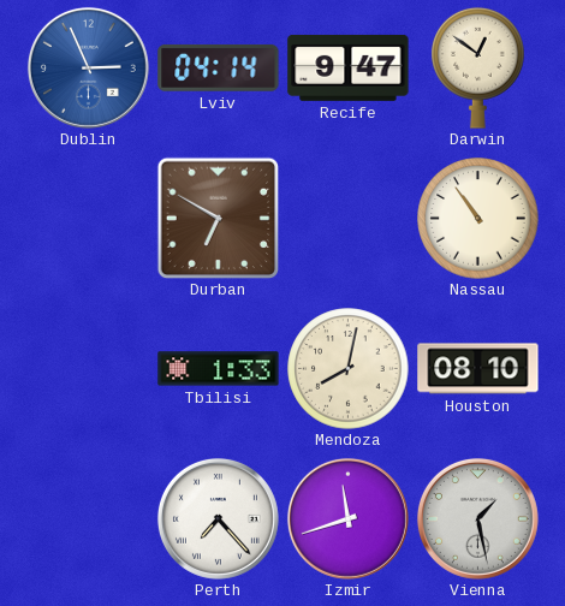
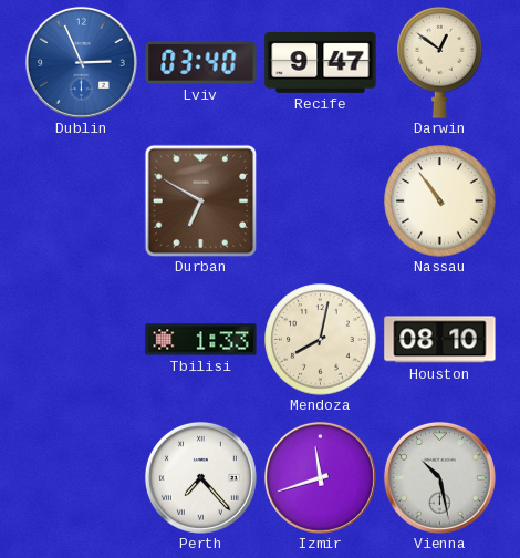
Lviv: 04:14 -> 03:40
Vienna: 1:28 -> 10:28
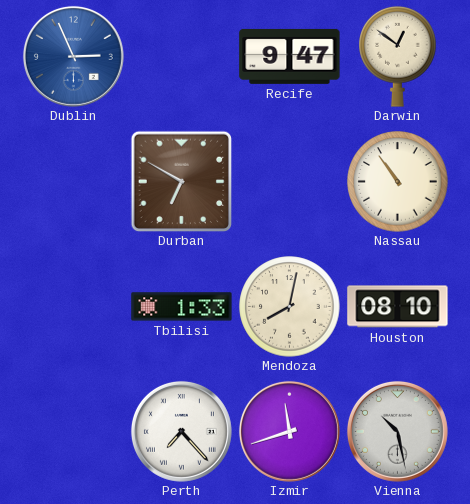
Lviv: 03:40 -> none
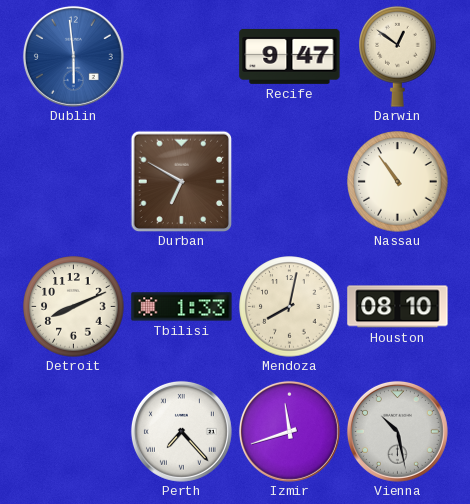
Dublin: 2:56 -> 5:59
Detroit: none -> 8:11
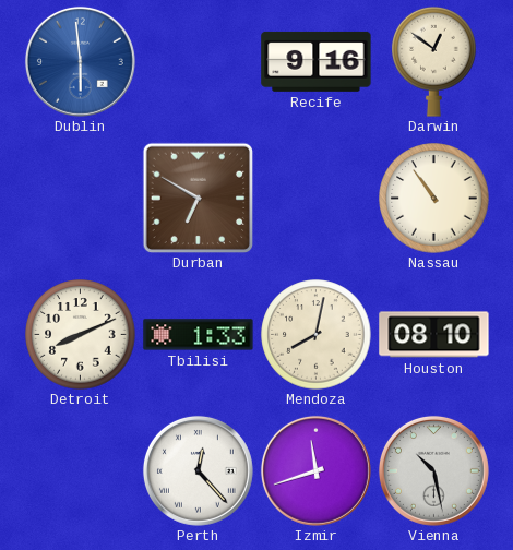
Recife: 9:47 -> 9:16
Perth: 7:23 -> 12:23
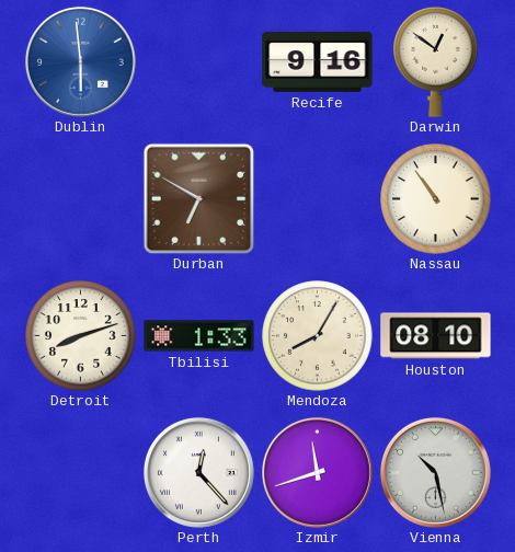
Detroit: 8:11 -> 8:12
Mendoza: 8:02 -> 8:05
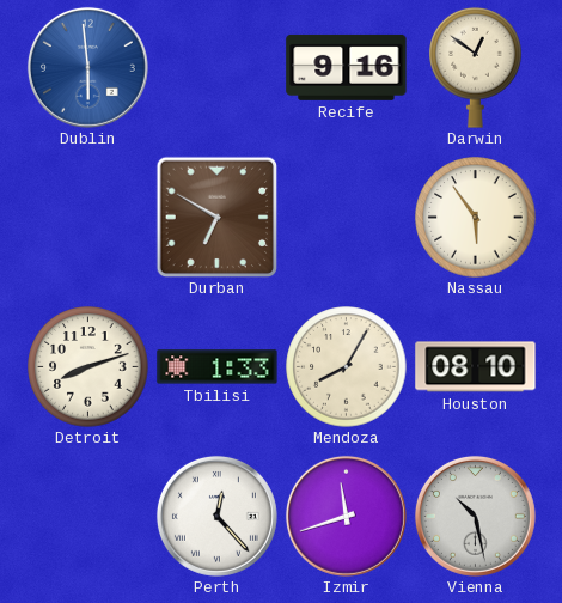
Nassau: 10:54 -> 5:54
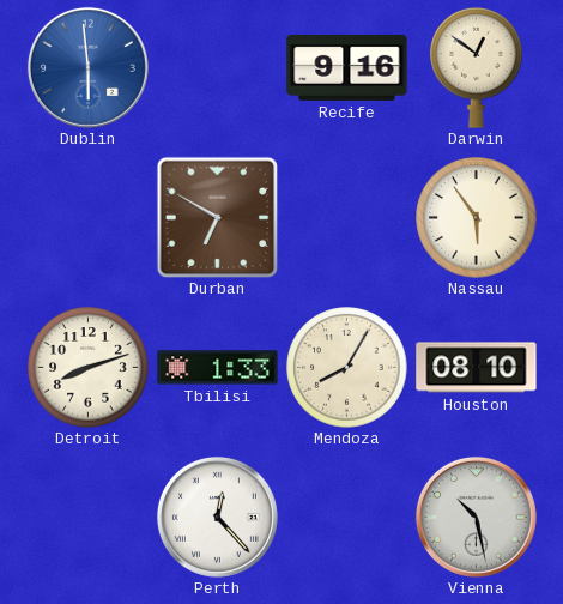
Izmir: 11:42 -> none
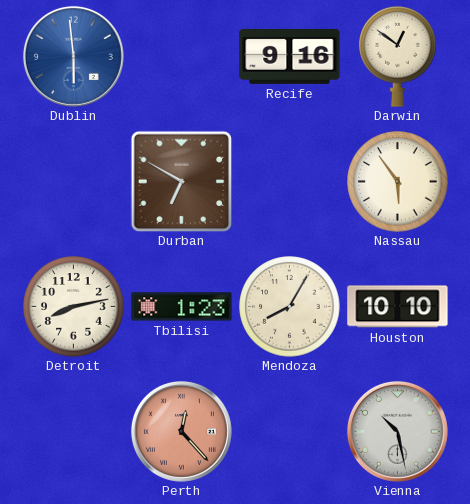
Detroit: 8:12 -> 8:13
Tbilisi: 1:33 -> 1:23
Houston: 08:10 -> 10:10
Perth dial: white -> salmon
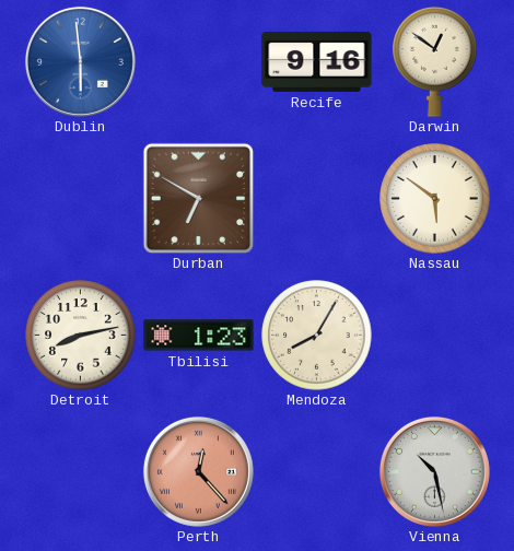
Nassau: 5:54 -> 5:51
Houston: 10:10 -> none
